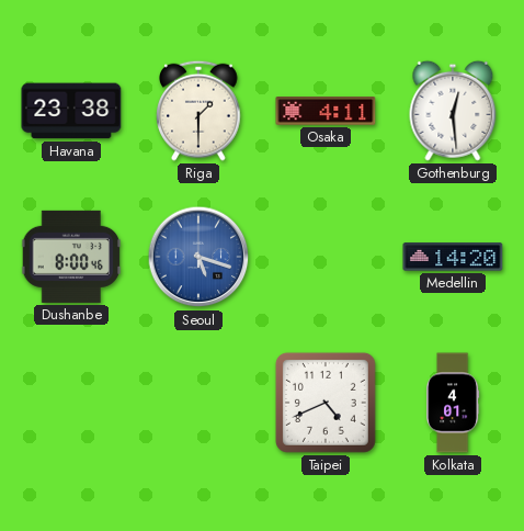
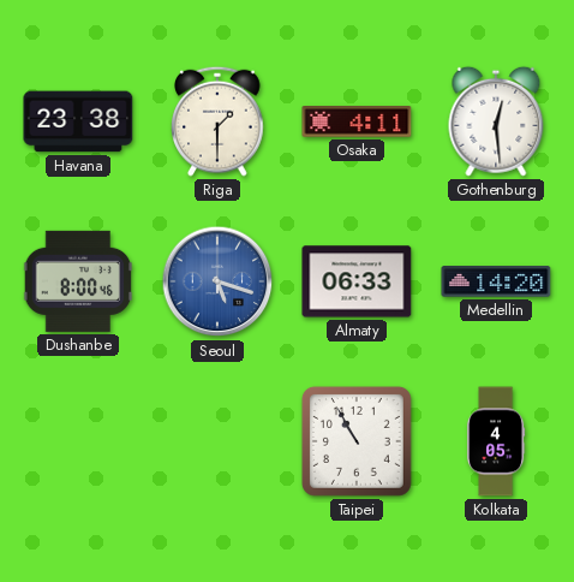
Almaty: none -> 06:33
Taipei: 4:41 -> 10:55
Kolkata: 4:01 -> 4:05
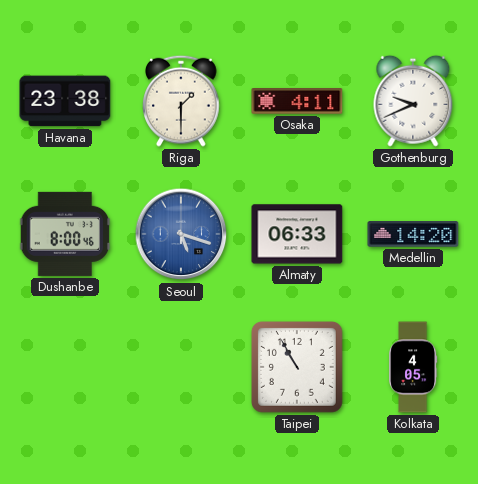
Gothenburg: 12:29 -> 9:41
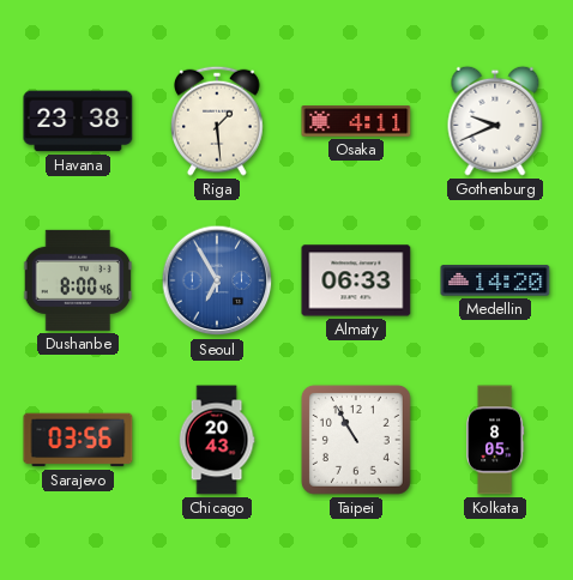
Riga: 1:30 -> 1:29
Seoul: 5:18 -> 6:55
Sarajevo: none -> 03:56
Chicago: none -> 20:43
Kolkata: 4:05 -> 8:05
